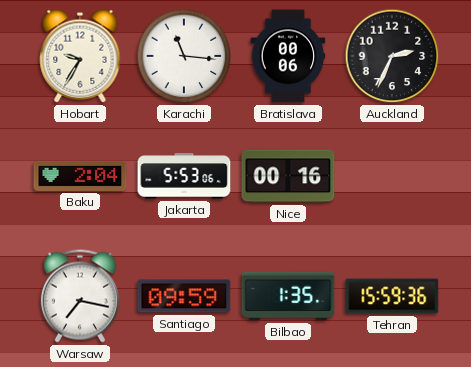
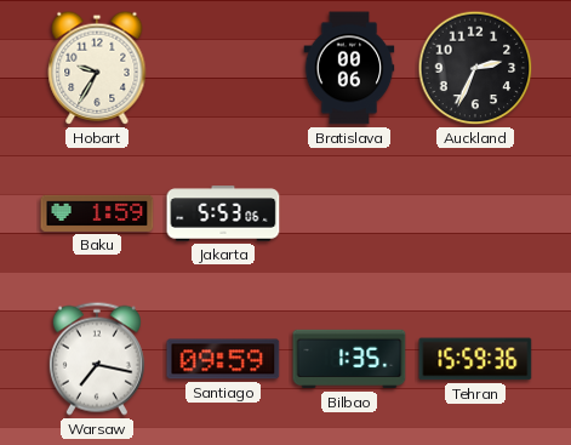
Karachi: 11:16 -> none
Baku: 2:04 -> 1:59
Nice: 00:16 -> none
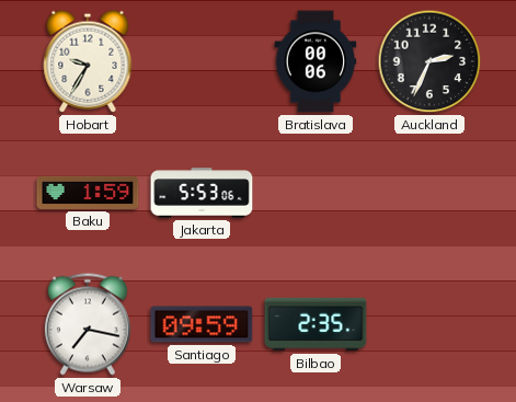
Bilbao: 1:35 -> 2:35
Tehran: 15:59 -> none
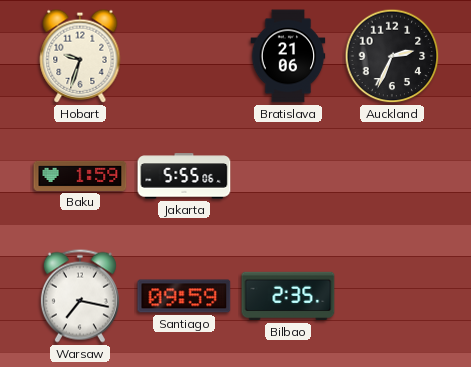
Hobart: 9:35 -> 9:33
Bratislava: 00:06 -> 21:06
Jakarta: 5:53 -> 5:55
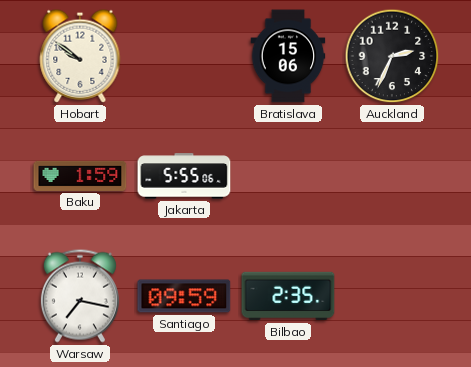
Hobart: 9:33 -> 9:51
Bratislava: 21:06 -> 15:06
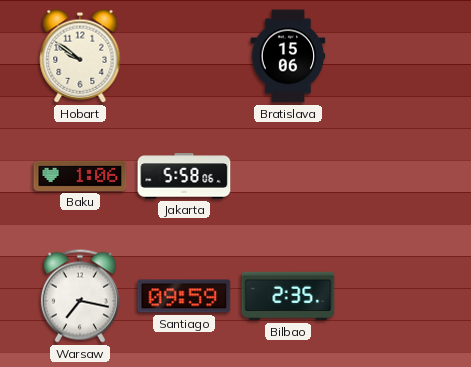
Auckland: 2:34 -> none
Baku: 1:59 -> 1:06
Jakarta: 5:55 -> 5:58
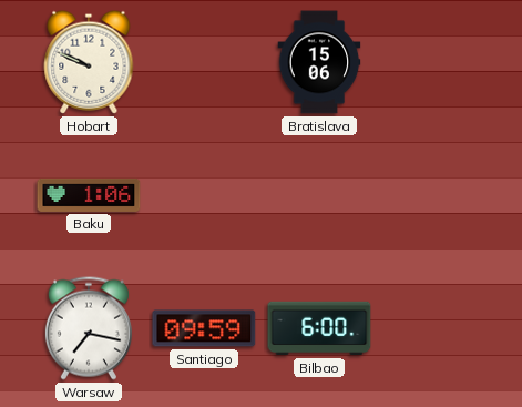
Hobart: 9:51 -> 9:49
Jakarta: 5:58 -> none
Bilbao: 2:35 -> 6:00
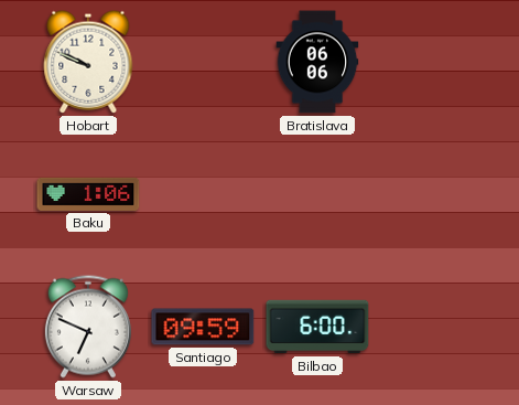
Bratislava: 15:06 -> 06:06
Warsaw: 7:17 -> 6:49
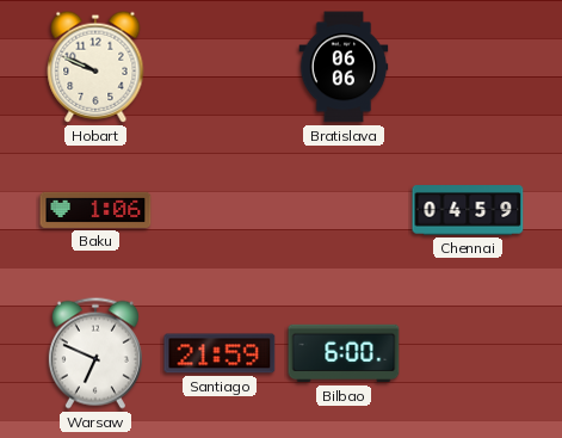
Chennai: none -> 04:59
Santiago: 09:59 -> 21:59
